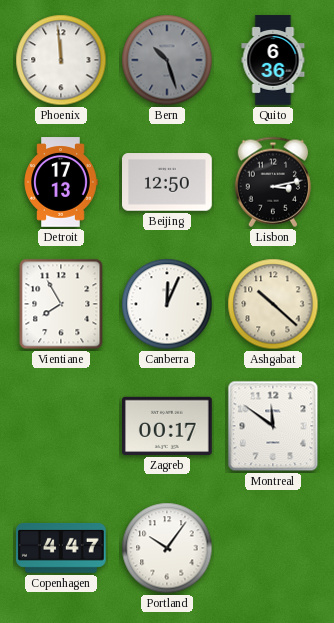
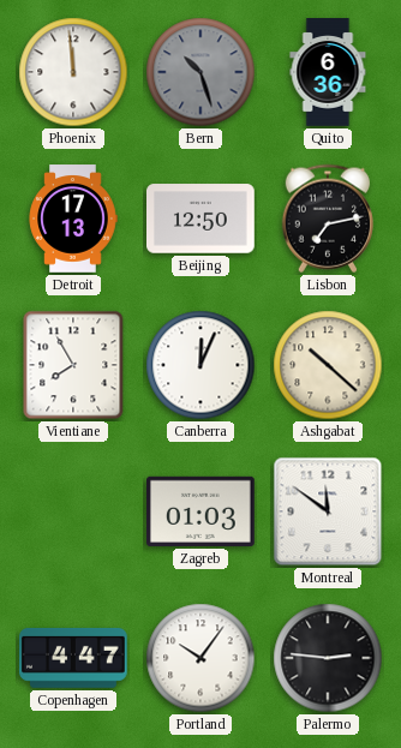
Lisbon: 3:13 -> 7:13
Zagreb: 00:17 -> 01:03
Palermo: none -> 2:46
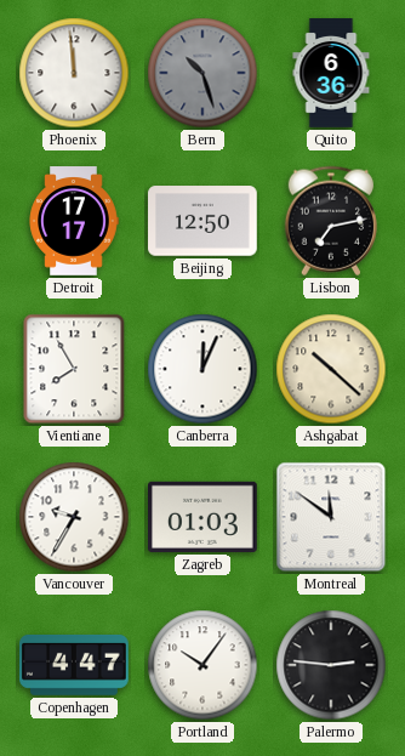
Detroit: 17:13 -> 17:17
Vancouver: none -> 9:35
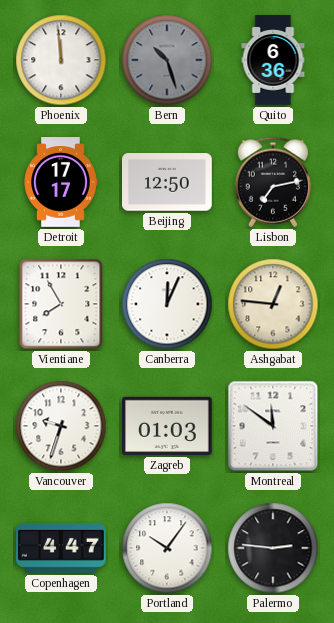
Ashgabat: 10:22 -> 12:46
Vancouver: 9:35 -> 9:33
